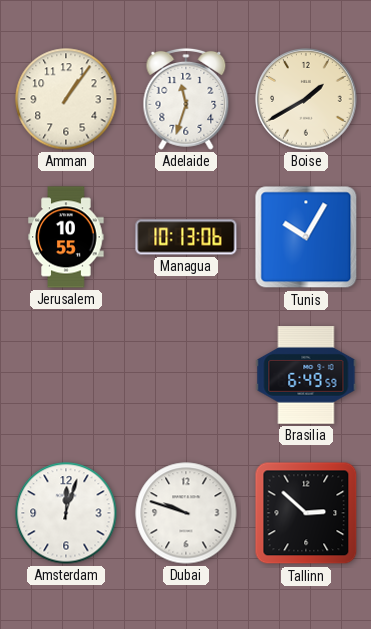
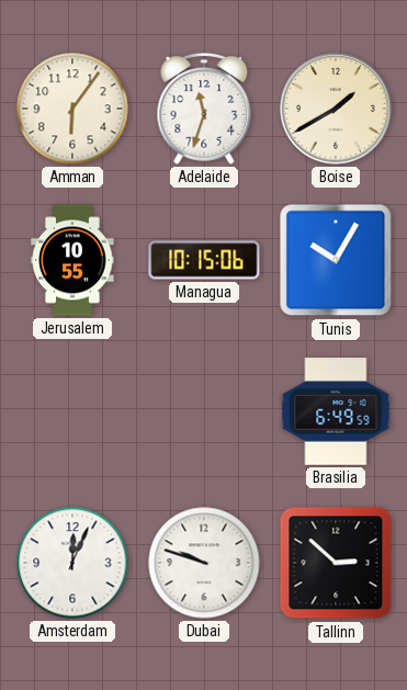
Amman: 1:06 -> 6:06
Managua: 10:13 -> 10:15
Amsterdam: 12:03 -> 12:04
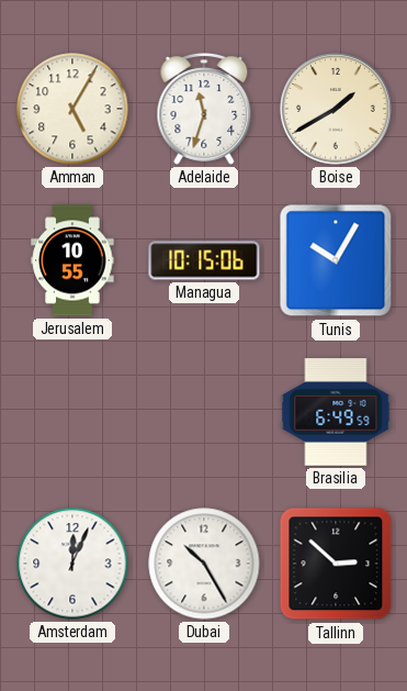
Amman: 6:06 -> 5:05
Dubai: 9:48 -> 10:25
